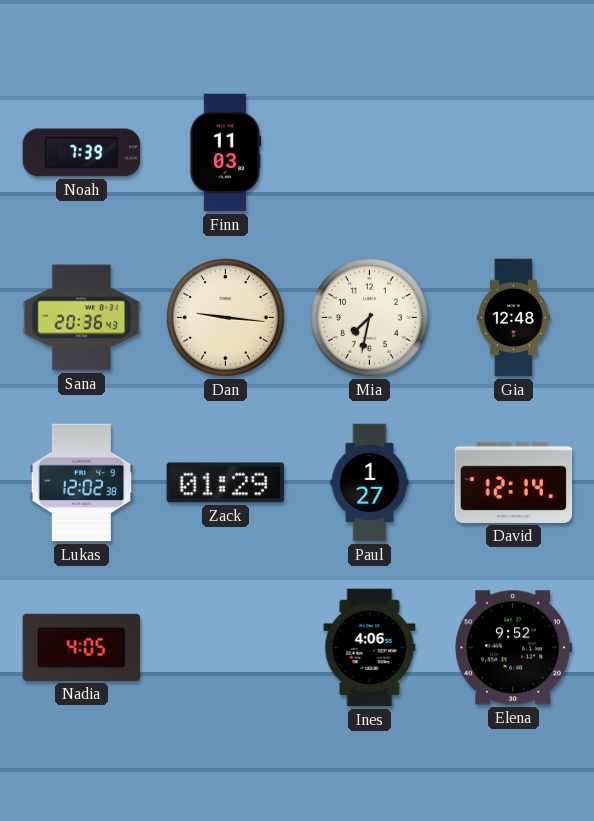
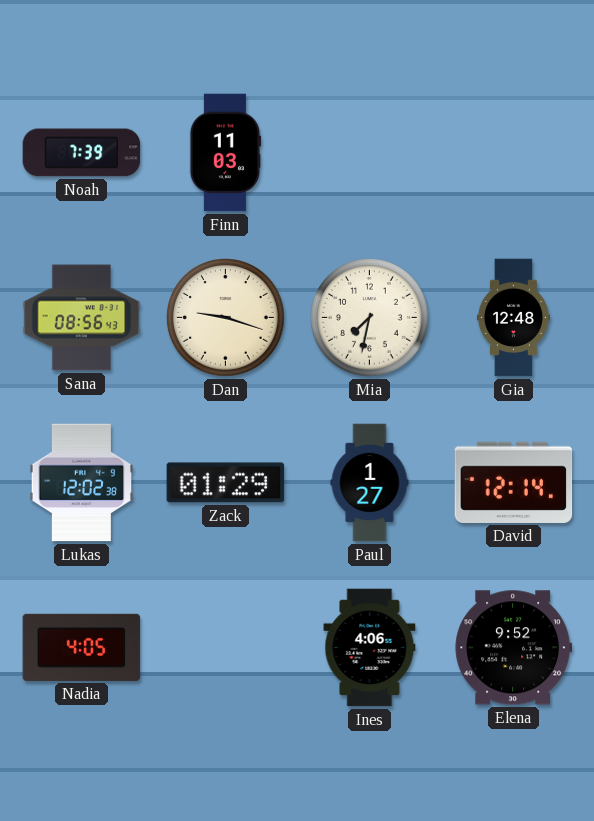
Sana: 20:36 -> 08:56
Dan: 9:16 -> 9:18
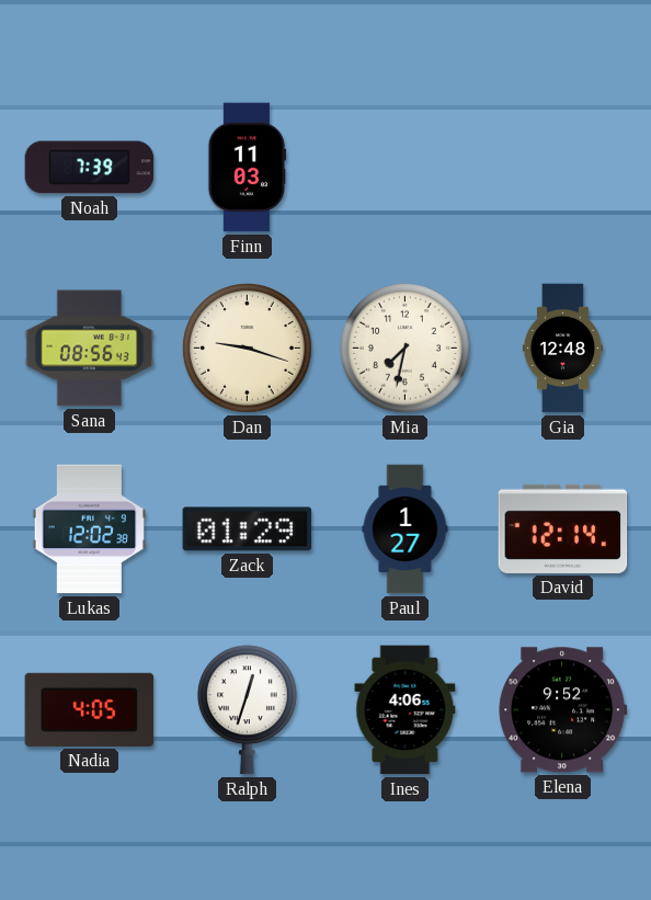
Ralph: none -> 12:33
